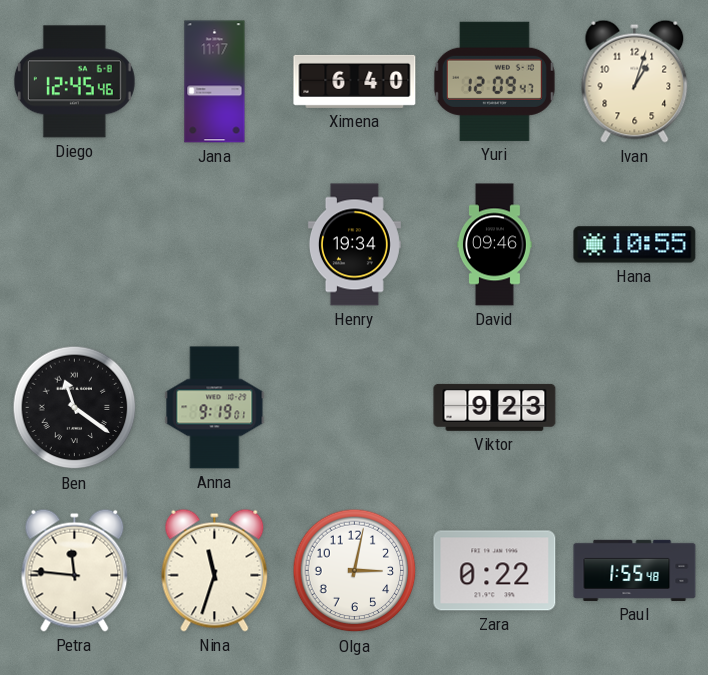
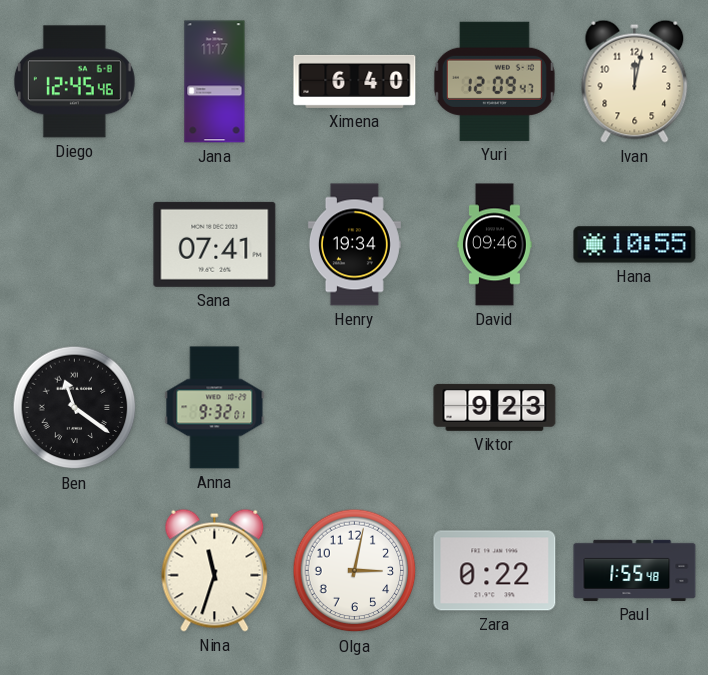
Ivan: 1:03 -> 12:02
Sana: none -> 07:41
Anna: 9:19 -> 9:32
Petra: 11:46 -> none
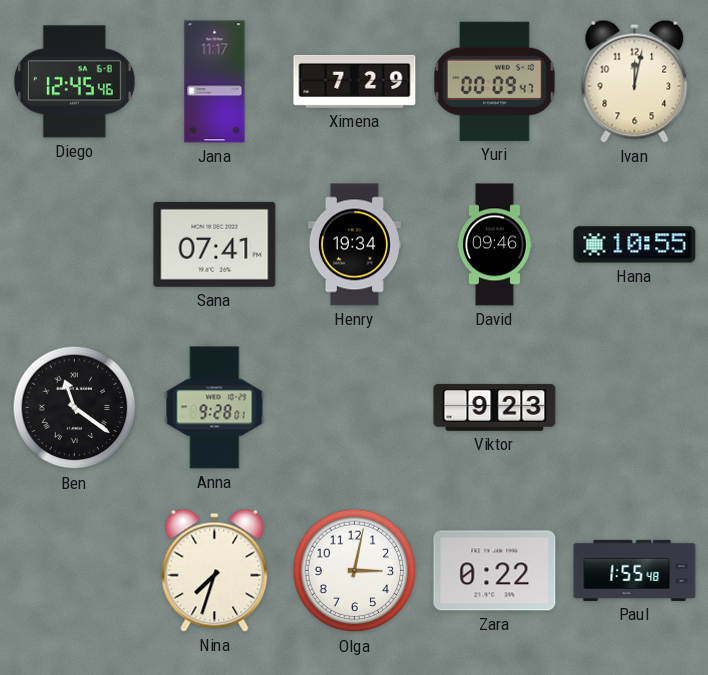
Ximena: 6:40 -> 7:29
Yuri: 12:09 -> 00:09
Anna: 9:32 -> 9:28
Nina: 11:33 -> 7:33
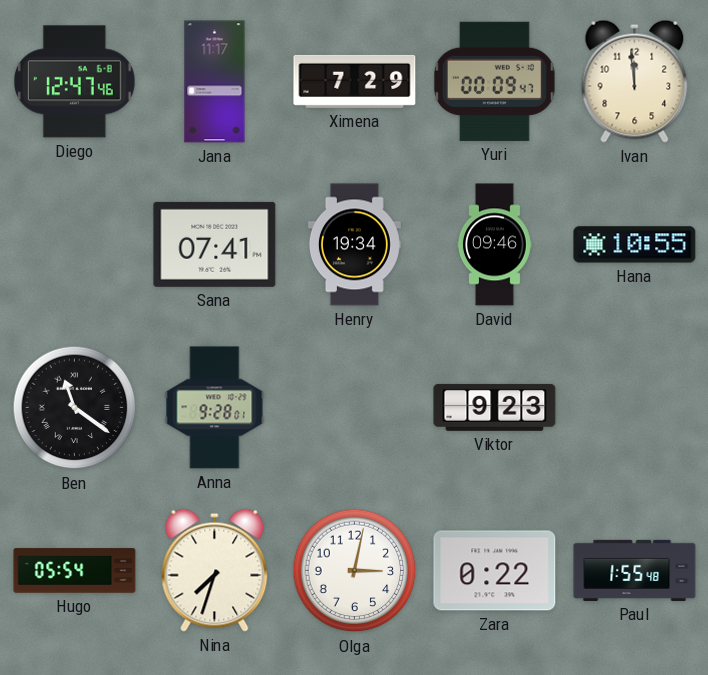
Diego: 12:45 -> 12:47
Ivan: 12:02 -> 11:59
Hugo: none -> 05:54
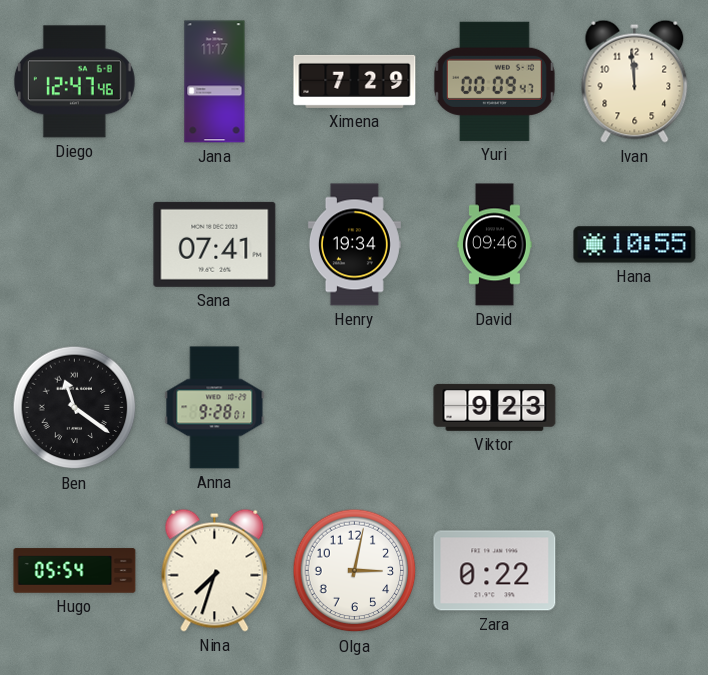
Paul: 1:55 -> none
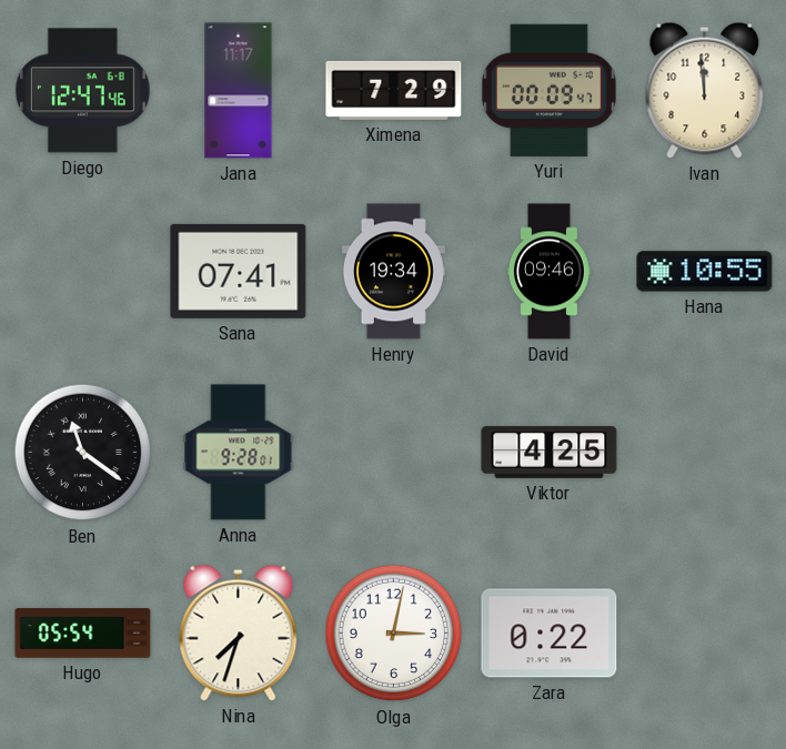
Viktor: 9:23 -> 4:25
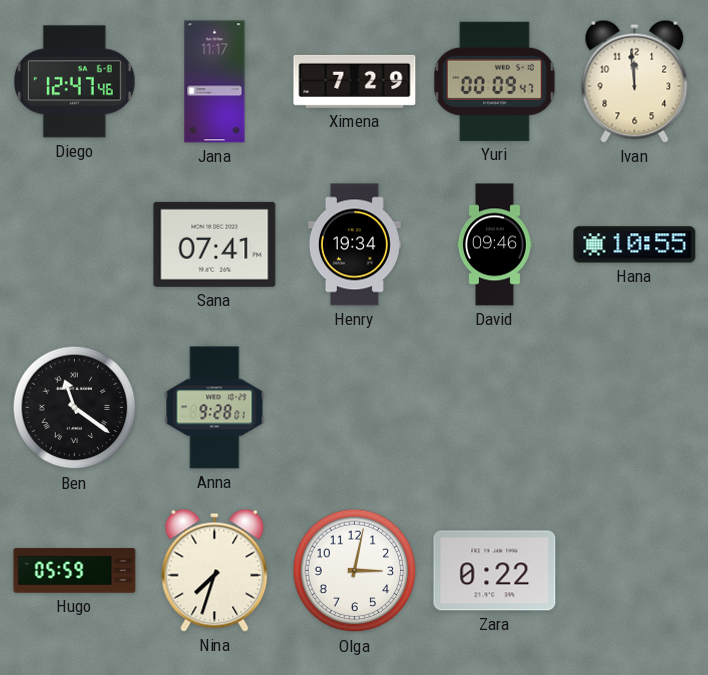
Viktor: 4:25 -> none
Hugo: 05:54 -> 05:59
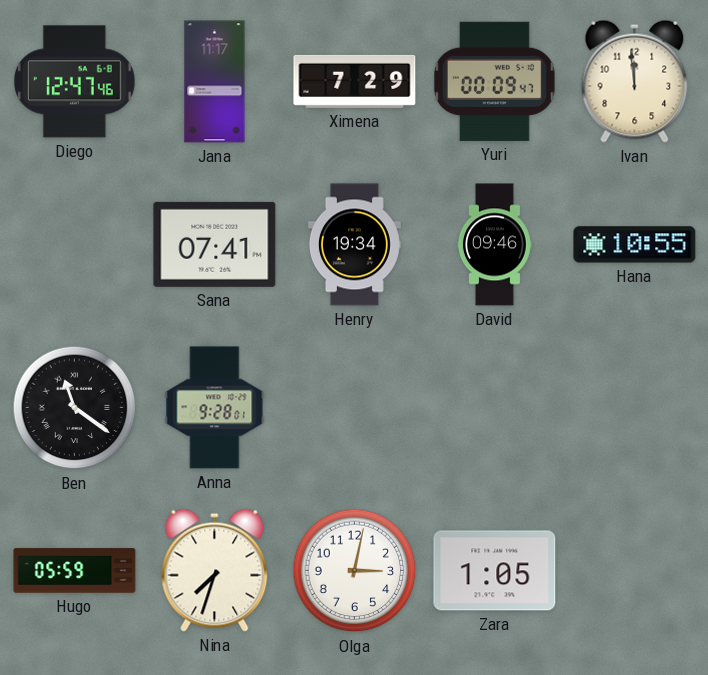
Zara: 0:22 -> 1:05
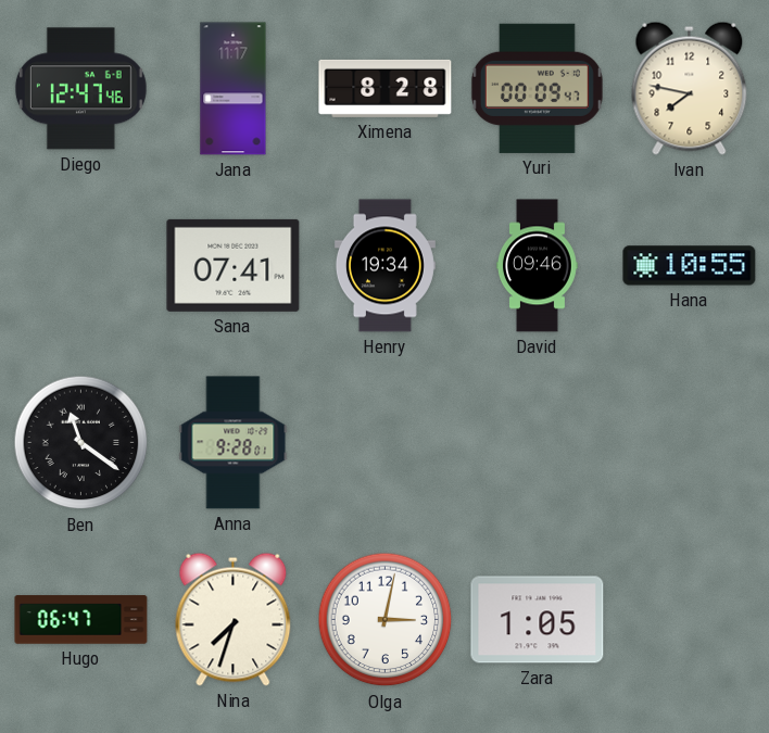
Ximena: 7:29 -> 8:28
Ivan: 11:59 -> 7:47
Hugo: 05:59 -> 06:47
